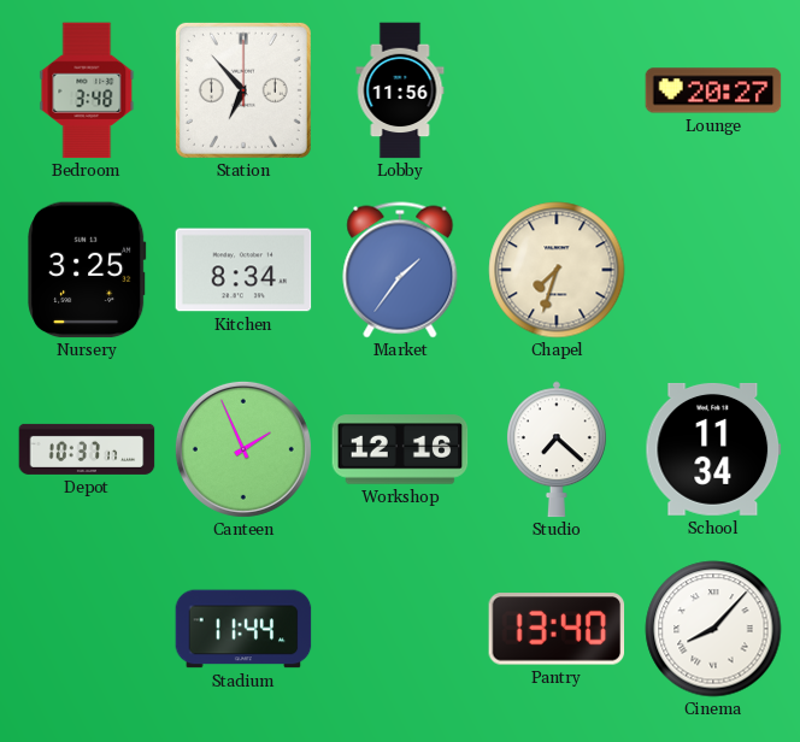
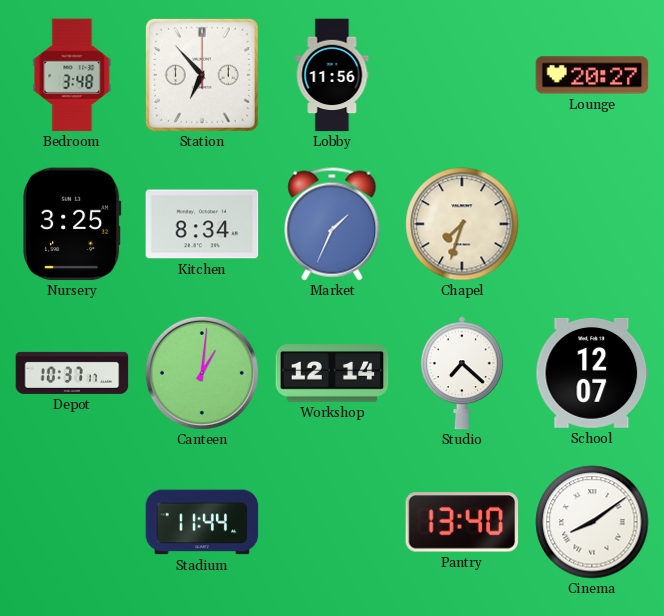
Market: 1:36 -> 1:34
Canteen: 1:56 -> 1:01
Workshop: 12:16 -> 12:14
School: 11:34 -> 12:07
Cinema: 8:07 -> 8:09
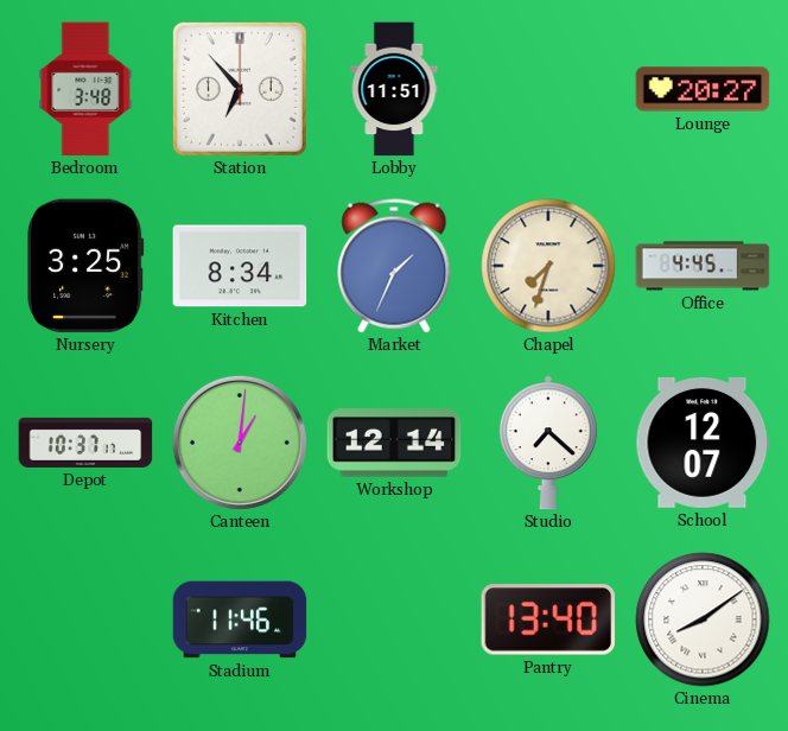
Lobby: 11:56 -> 11:51
Office: none -> 4:45
Stadium: 11:44 -> 11:46
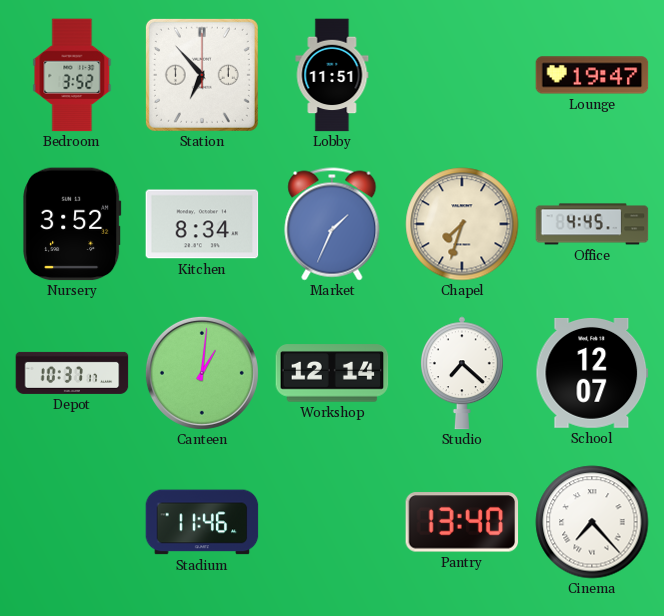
Bedroom: 3:48 -> 3:52
Lounge: 20:27 -> 19:47
Nursery: 3:25 -> 3:52
Cinema: 8:09 -> 7:23
